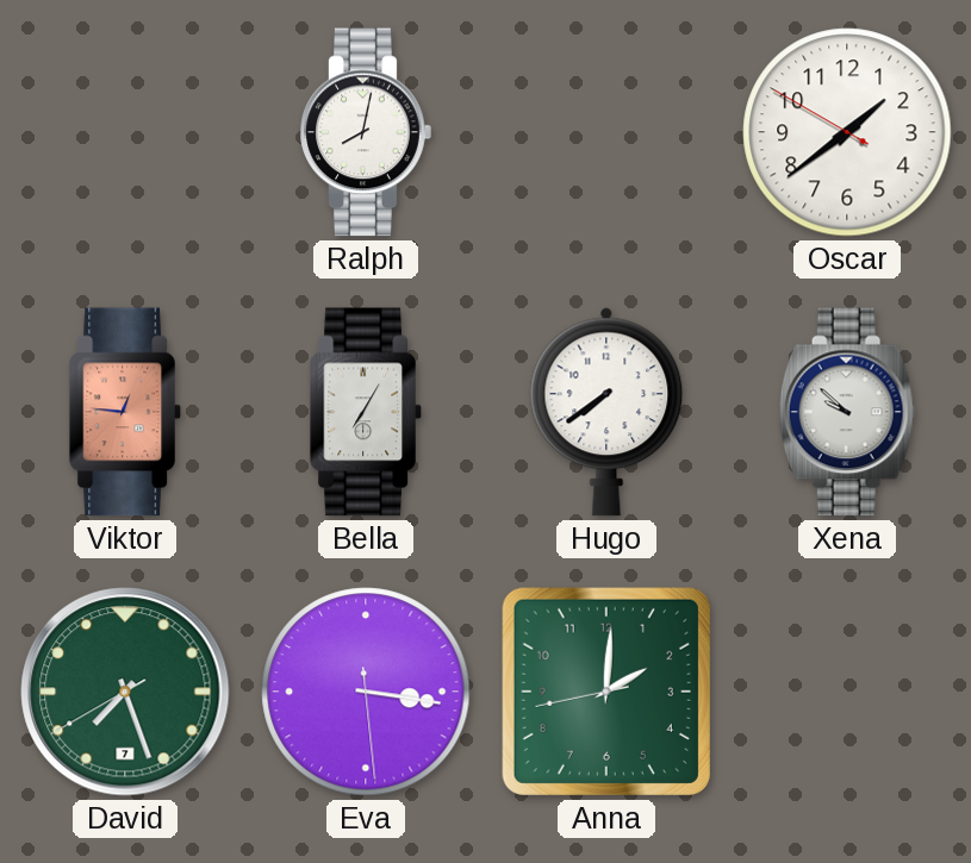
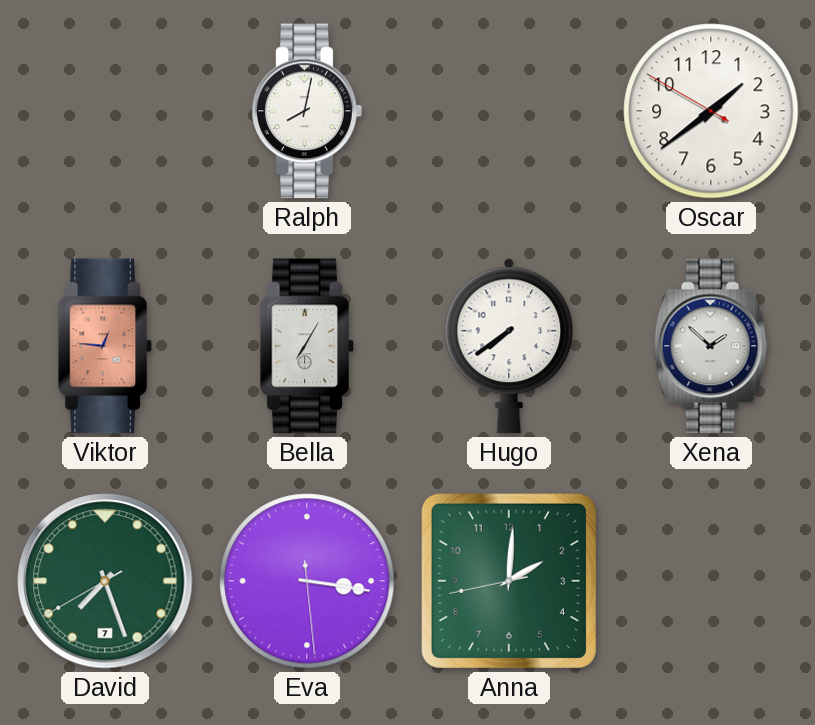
Xena: 9:52 -> 1:52
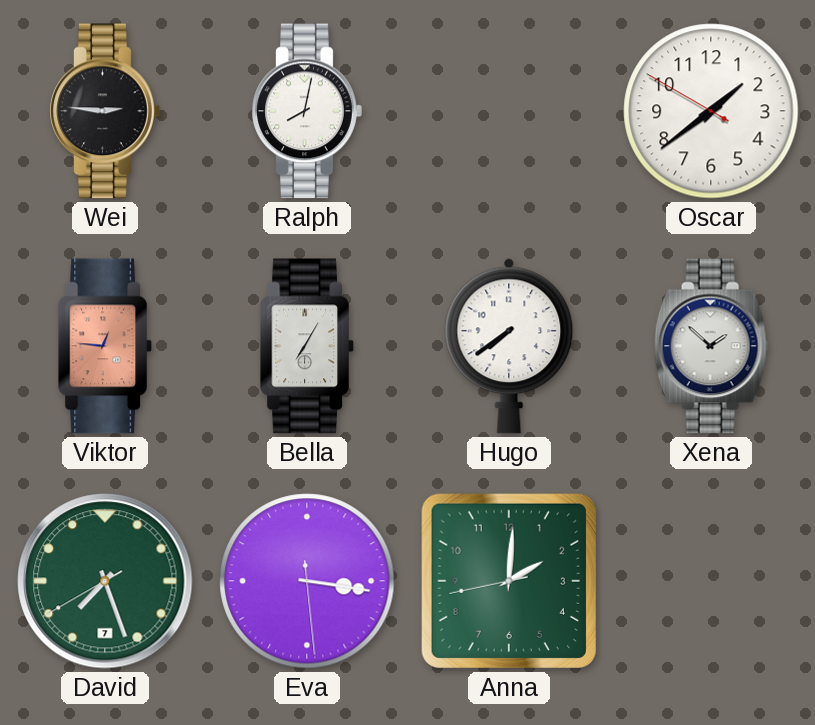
Wei: none -> 2:46
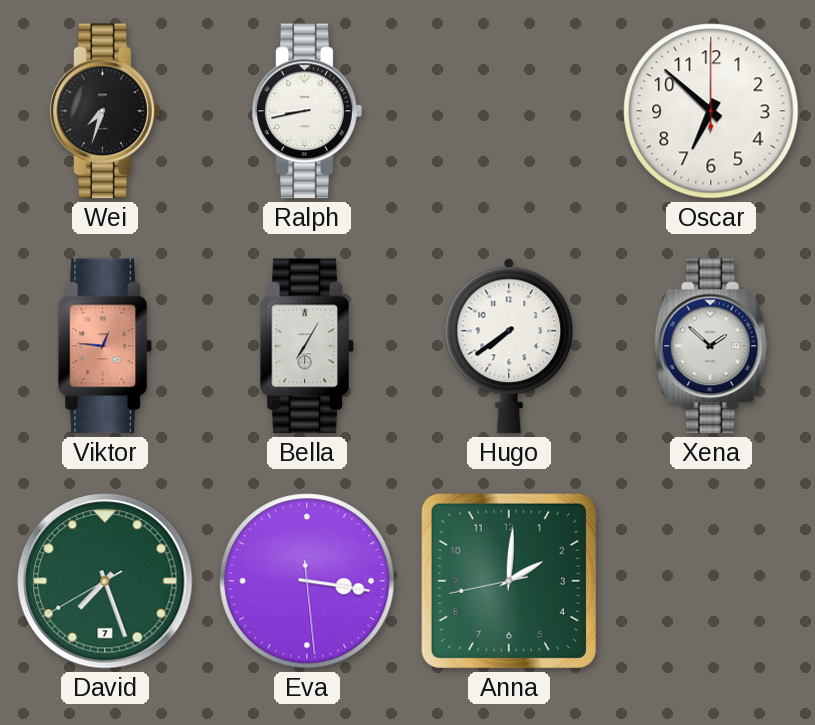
Wei: 2:46 -> 7:33
Ralph: 8:02 -> 8:43
Oscar: 1:38 -> 6:52
